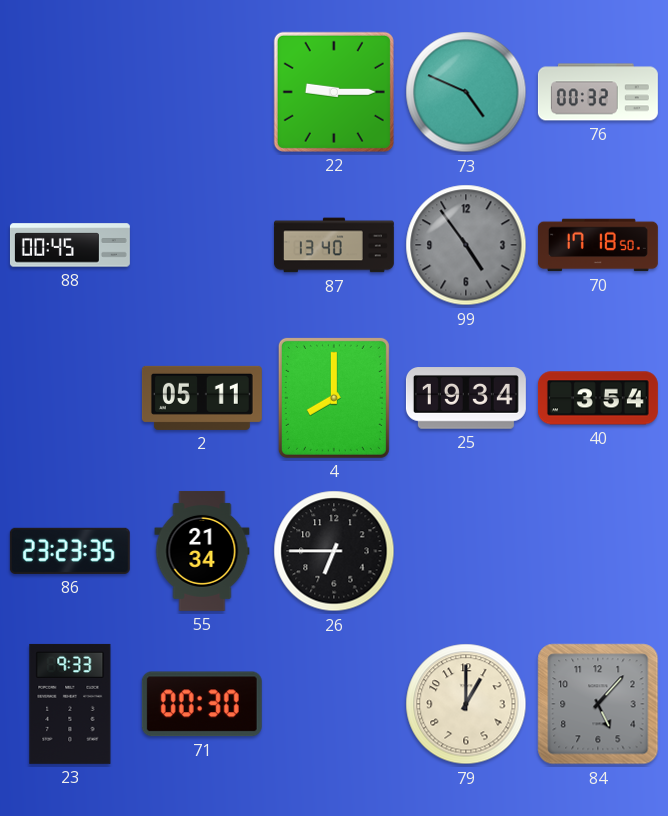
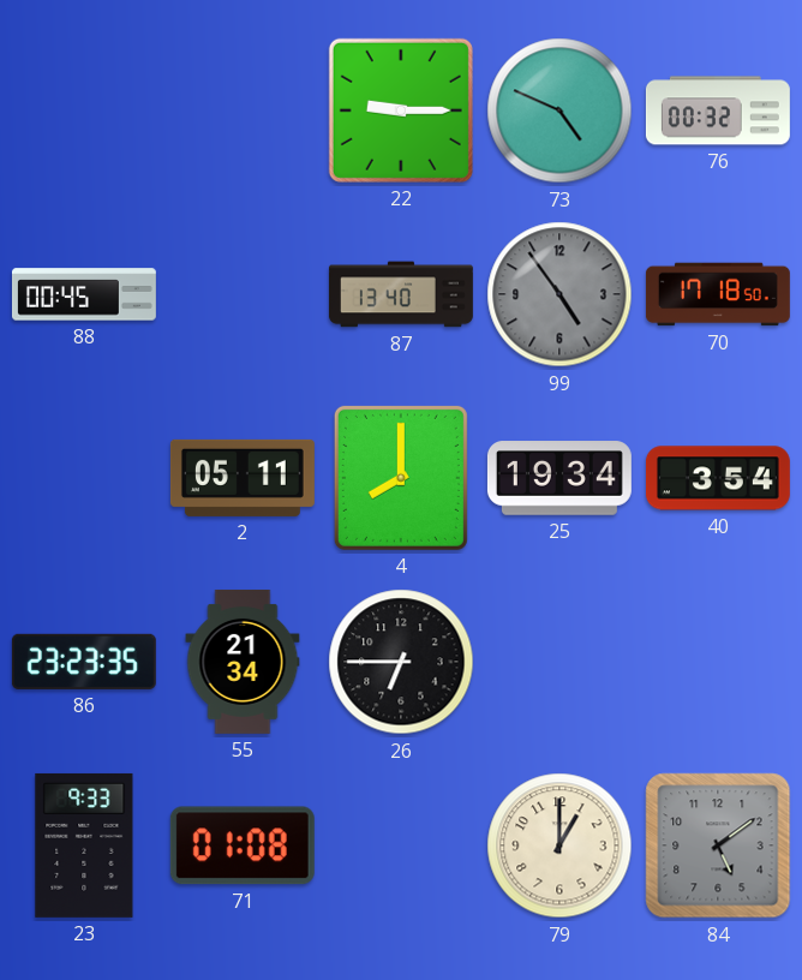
71: 00:30 -> 01:08
84: 5:07 -> 5:09
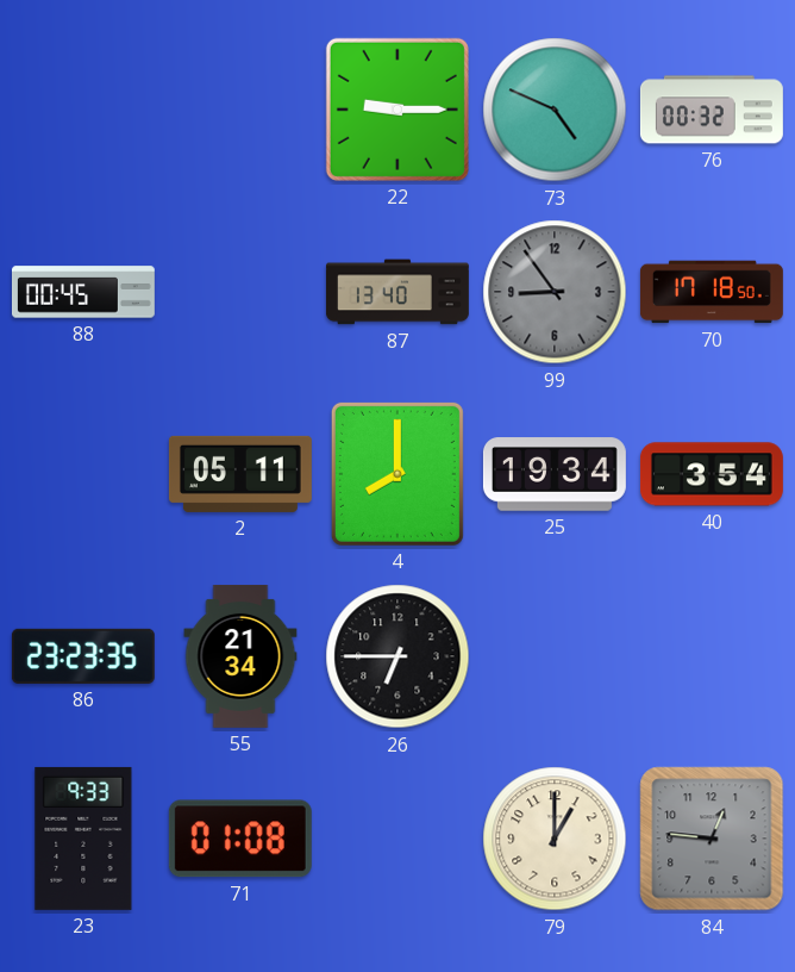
99: 4:54 -> 8:54
84: 5:09 -> 12:46
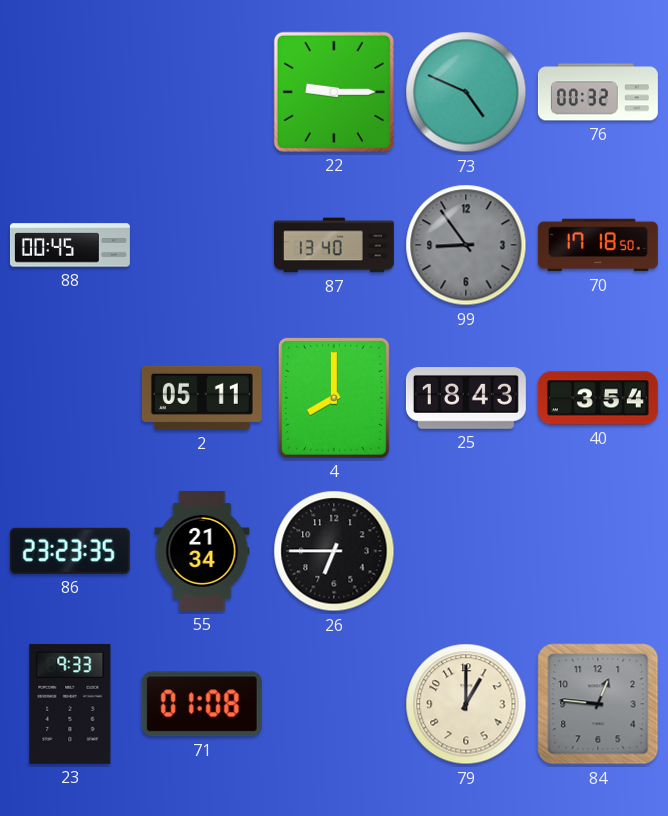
25: 19:34 -> 18:43
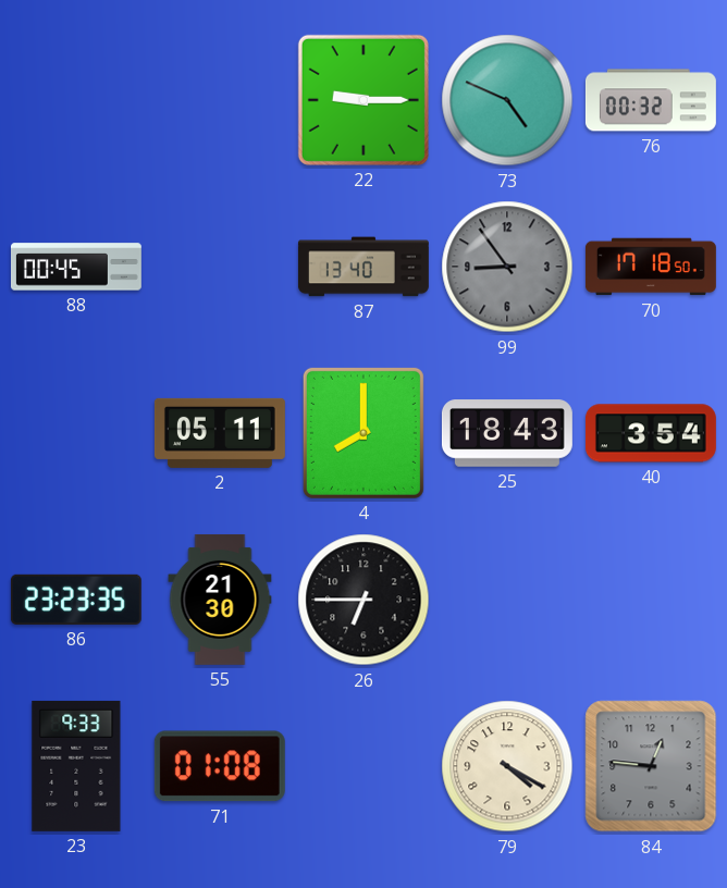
55: 21:34 -> 21:30
79: 1:00 -> 4:20
